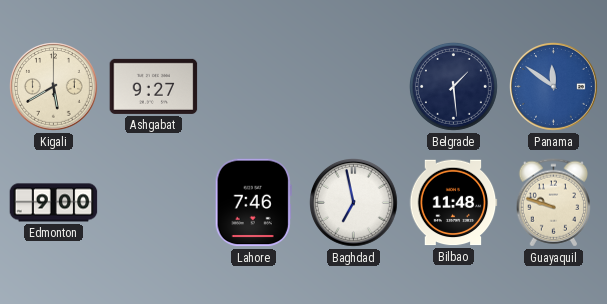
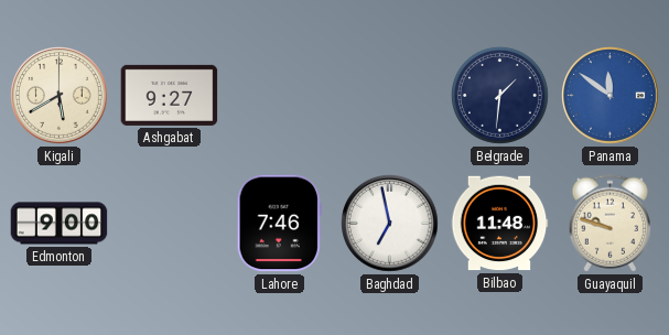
Belgrade: 1:29 -> 1:31
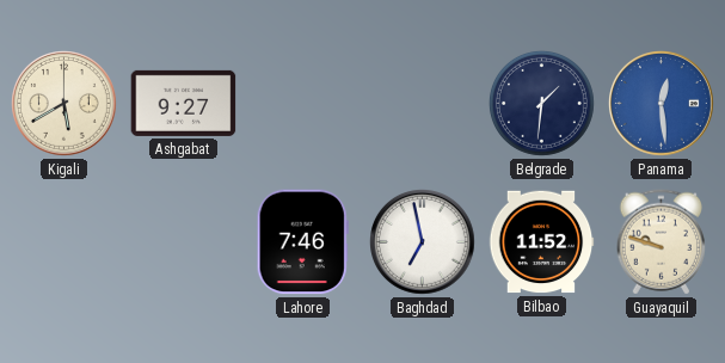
Panama: 11:51 -> 12:29
Edmonton: 9:00 -> none
Bilbao: 11:48 -> 11:52
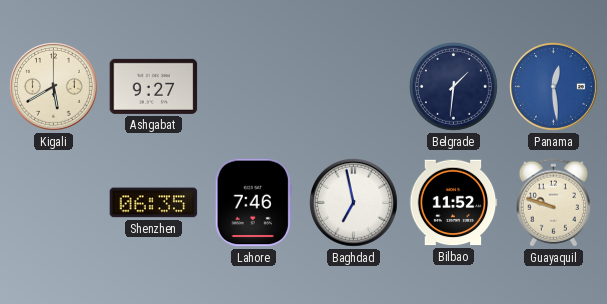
Shenzhen: none -> 06:35
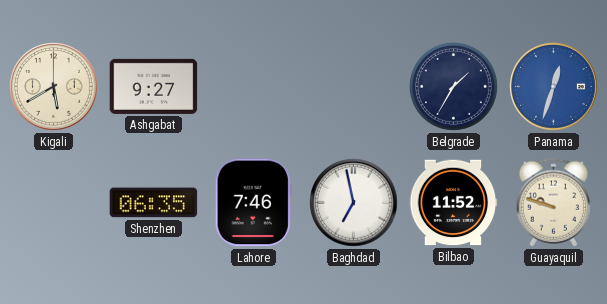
Belgrade: 1:31 -> 1:35
Panama: 12:29 -> 12:33
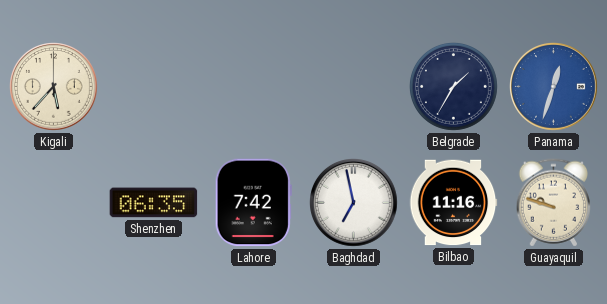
Kigali: 5:40 -> 5:37
Ashgabat: 9:27 -> none
Lahore: 7:46 -> 7:42
Bilbao: 11:52 -> 11:16
